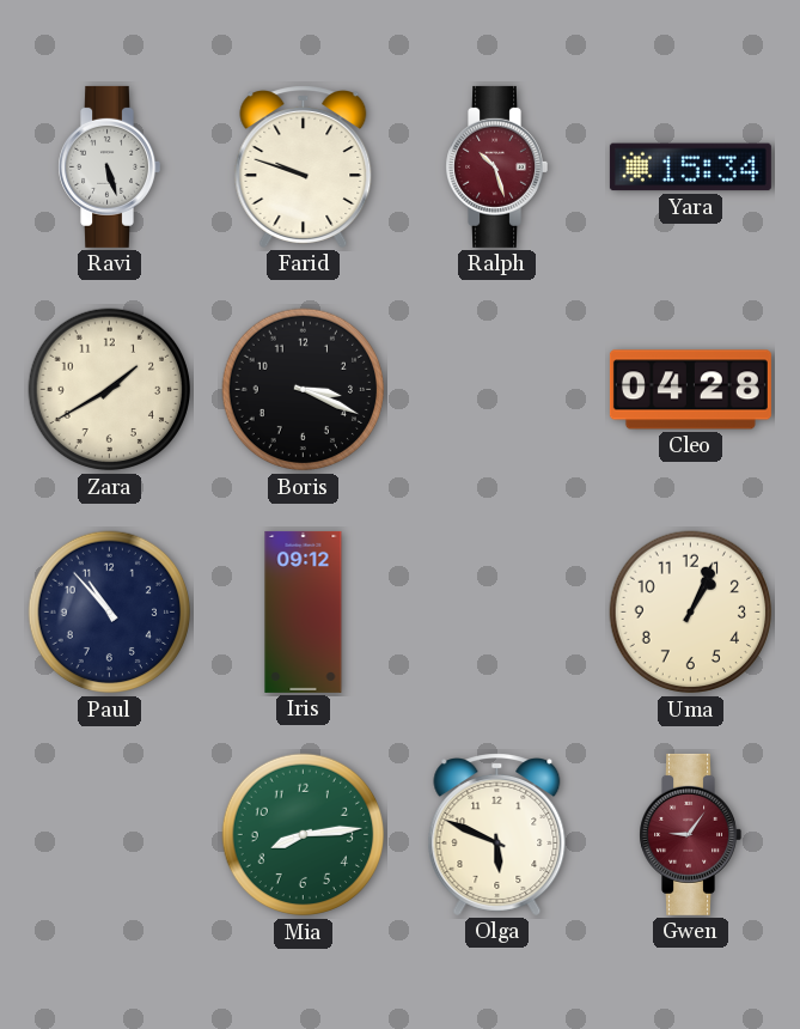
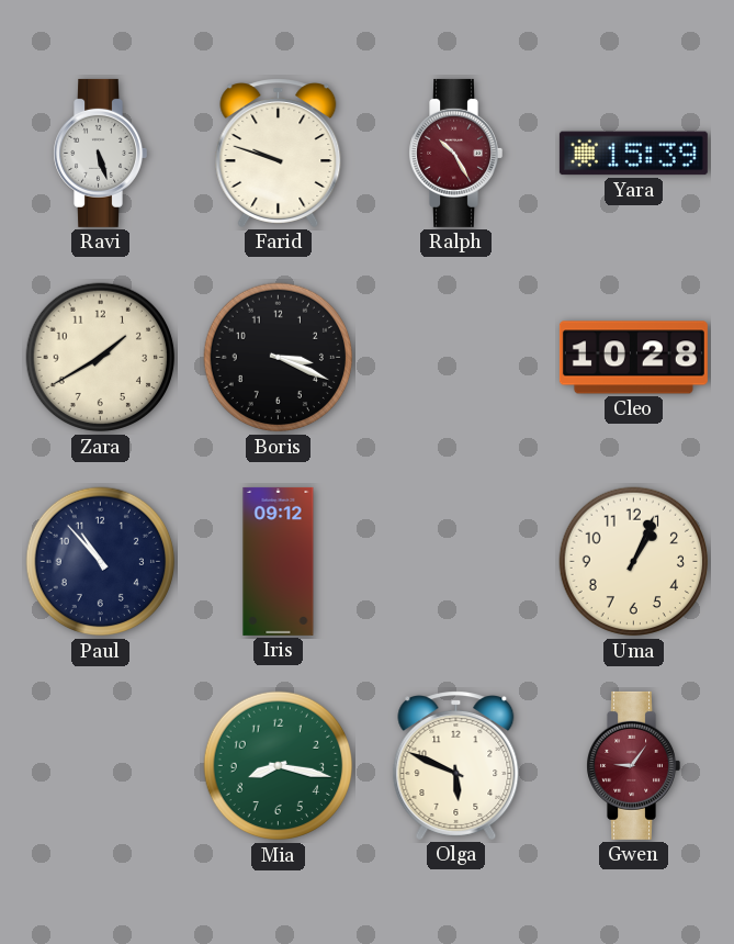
Ralph: 10:27 -> 10:25
Yara: 15:34 -> 15:39
Cleo: 04:28 -> 10:28
Mia: 8:14 -> 8:17
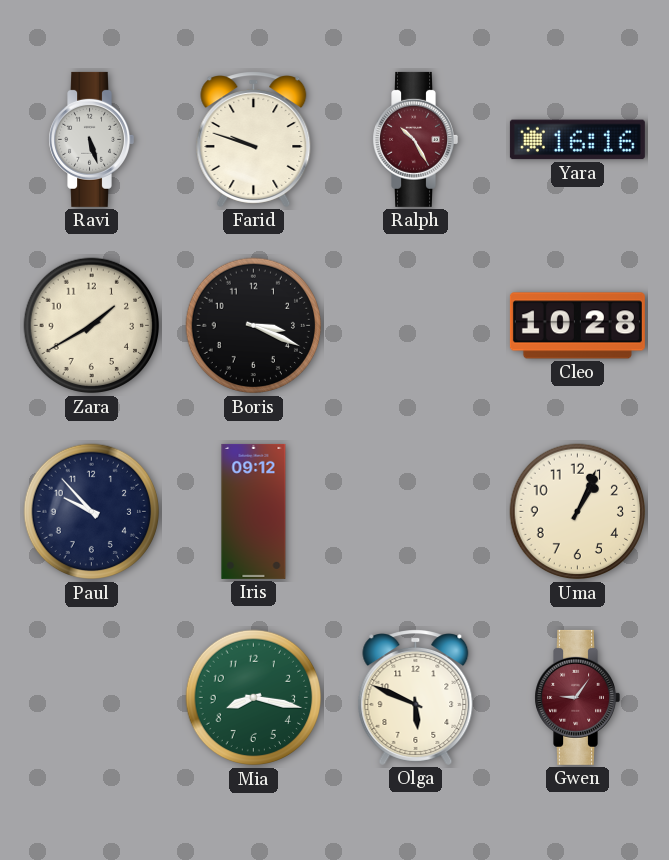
Yara: 15:39 -> 16:16
Paul: 10:53 -> 9:53
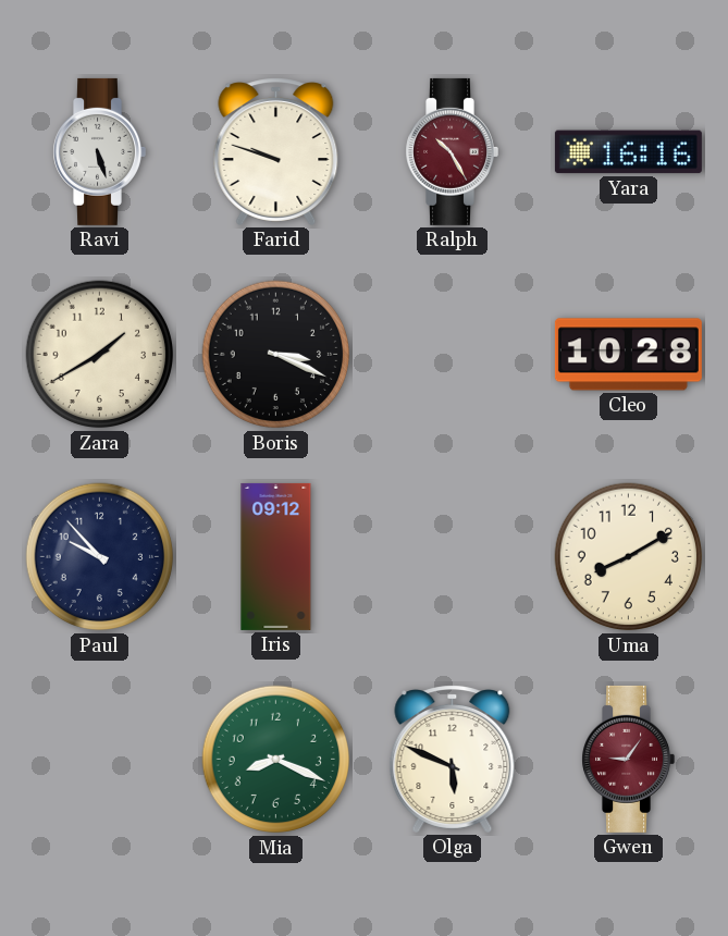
Uma: 1:04 -> 8:10
Mia: 8:17 -> 8:19
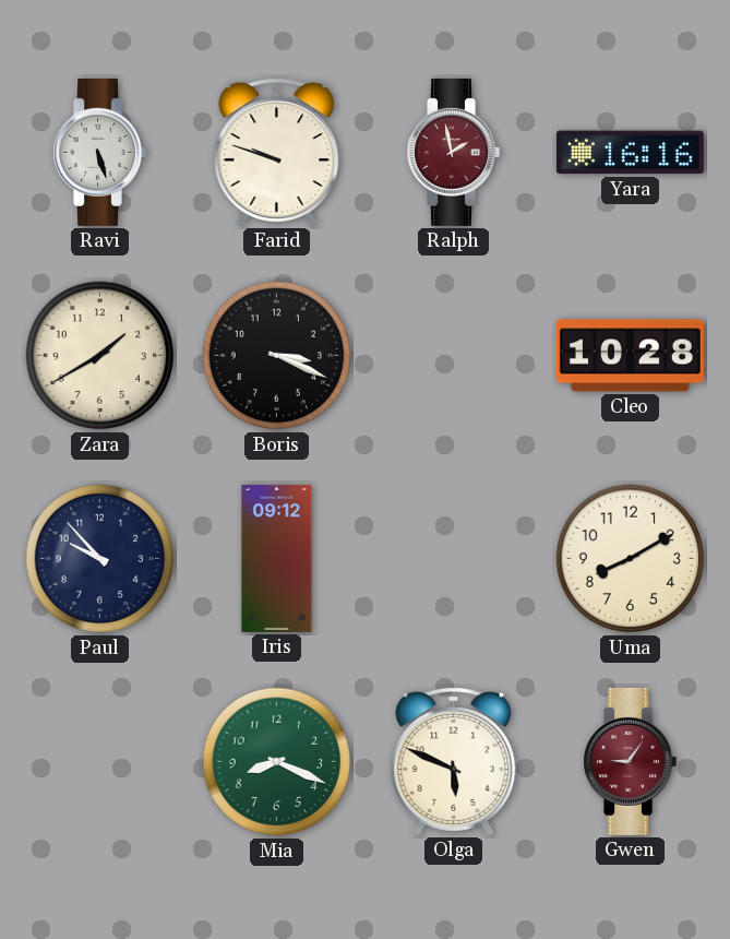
Ralph: 10:25 -> 1:58
